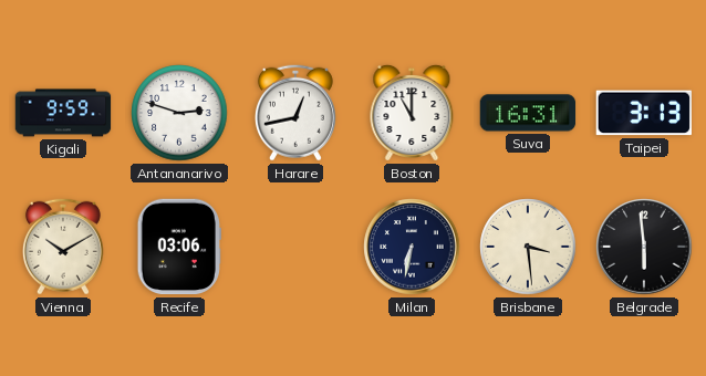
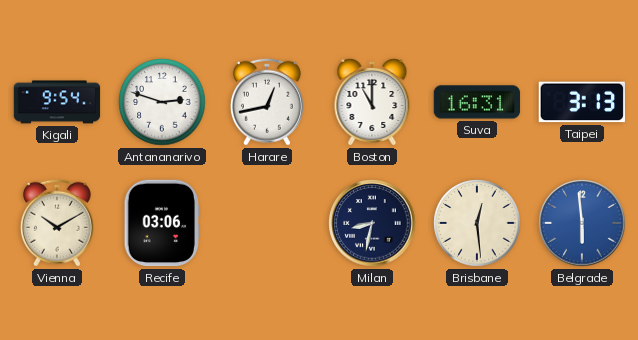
Kigali: 9:59 -> 9:54
Milan: 6:32 -> 8:32
Brisbane: 3:29 -> 12:29
Belgrade dial: black -> blue
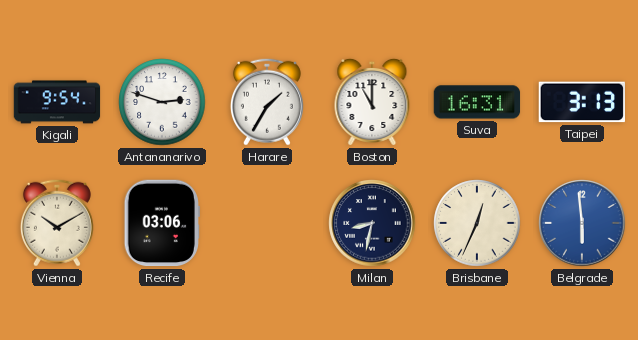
Harare: 12:43 -> 1:35
Brisbane: 12:29 -> 12:34
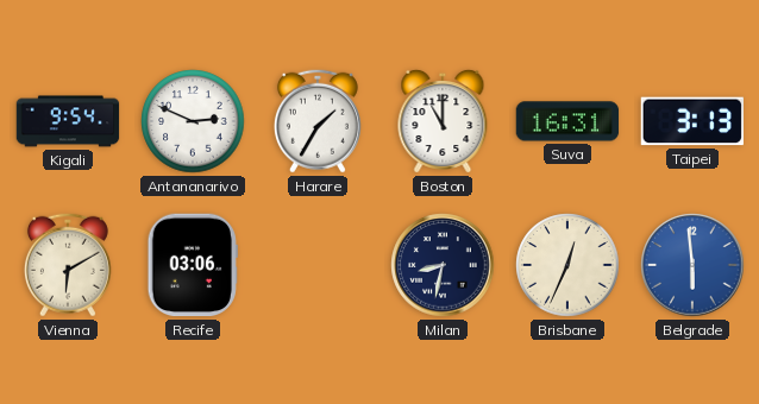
Antananarivo: 2:48 -> 2:49
Vienna: 10:10 -> 6:10
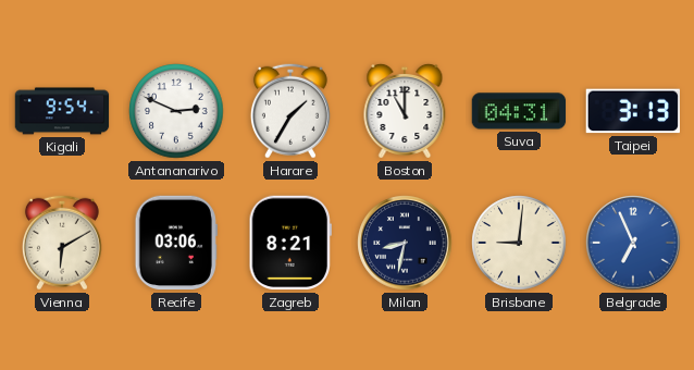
Suva: 16:31 -> 04:31
Zagreb: none -> 8:21
Brisbane: 12:34 -> 9:01
Belgrade: 5:59 -> 6:56
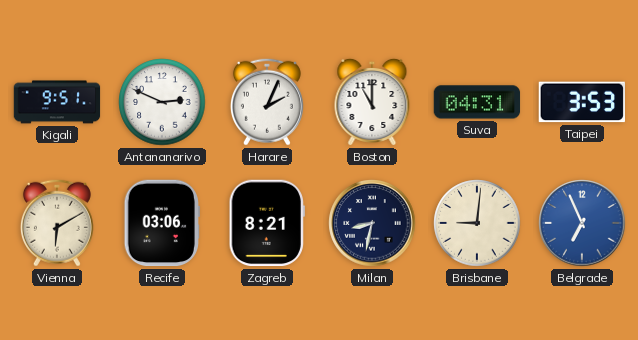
Kigali: 9:54 -> 9:51
Harare: 1:35 -> 2:04
Taipei: 3:13 -> 3:53
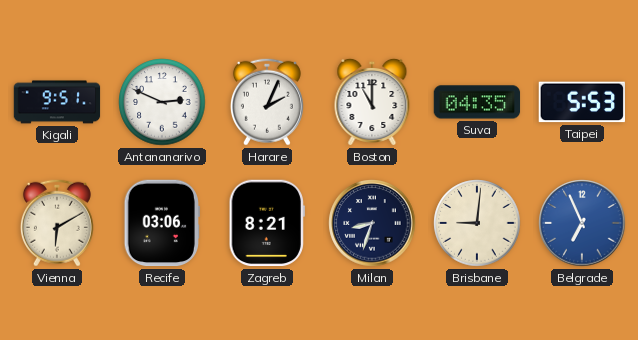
Suva: 04:31 -> 04:35
Taipei: 3:53 -> 5:53
Milan: 8:32 -> 8:33
